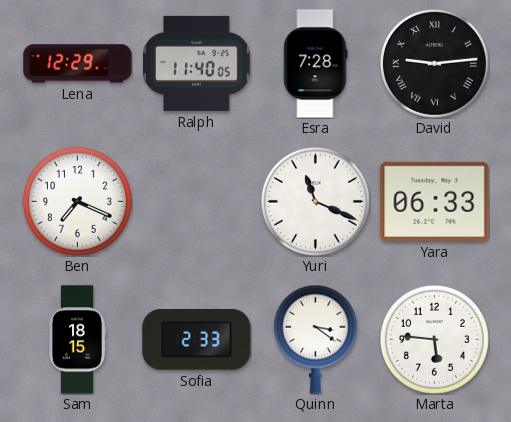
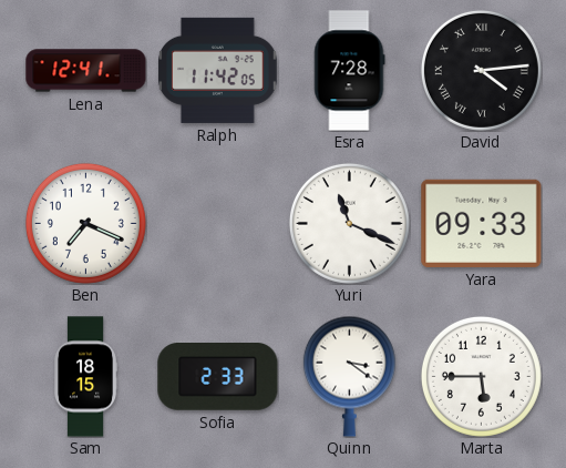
Lena: 12:29 -> 12:41
Ralph: 11:40 -> 11:42
David: 9:14 -> 4:14
Yara: 06:33 -> 09:33
Marta: 5:46 -> 5:45
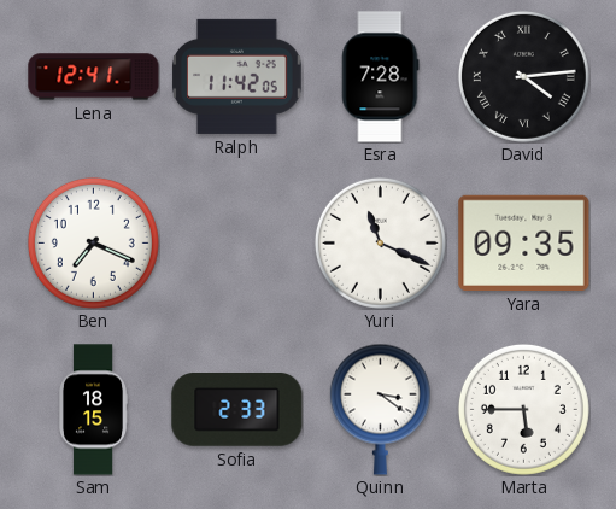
Yara: 09:33 -> 09:35
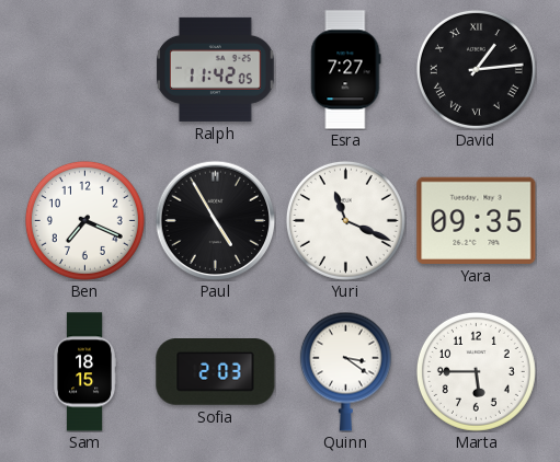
Lena: 12:41 -> none
Esra: 7:28 -> 7:27
David: 4:14 -> 1:14
Paul: none -> 4:55
Sofia: 2:33 -> 2:03
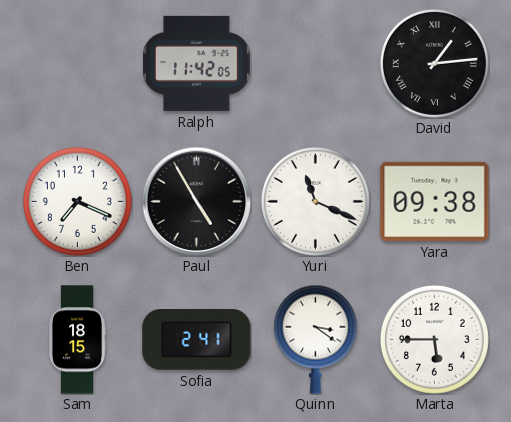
Esra: 7:27 -> none
Yara: 09:35 -> 09:38
Sofia: 2:03 -> 2:41
